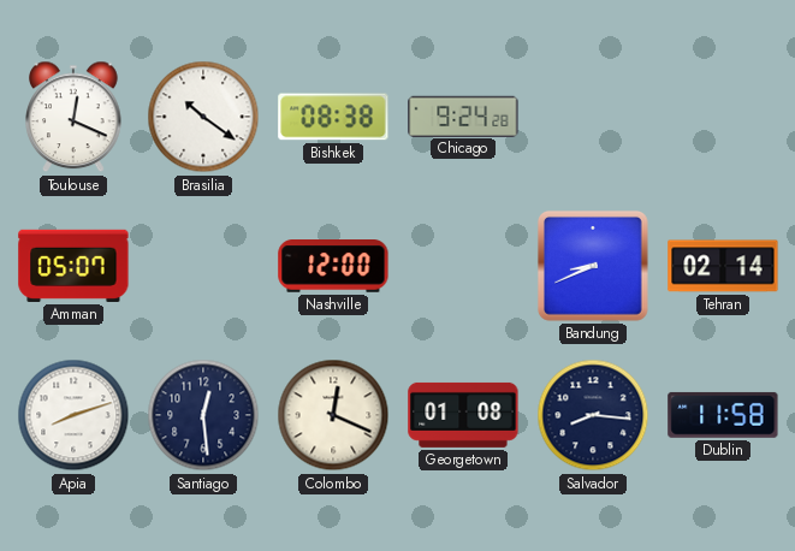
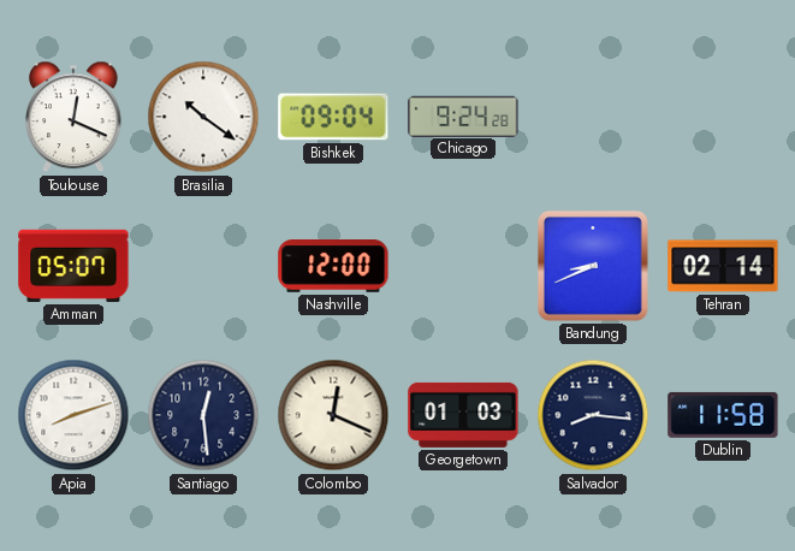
Bishkek: 08:38 -> 09:04
Georgetown: 01:08 -> 01:03
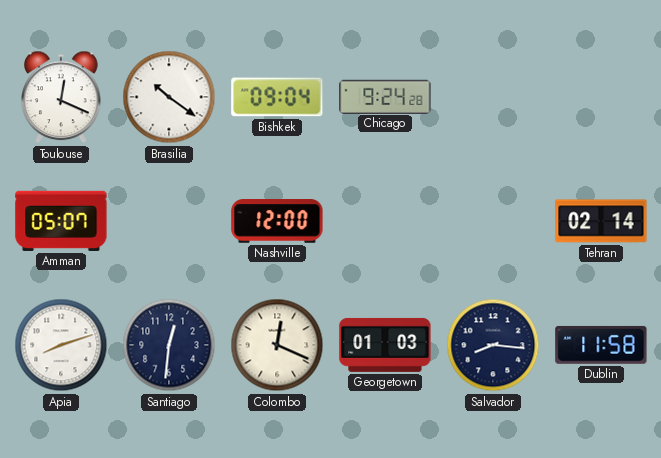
Bandung: 8:41 -> none
Santiago: 12:29 -> 12:31
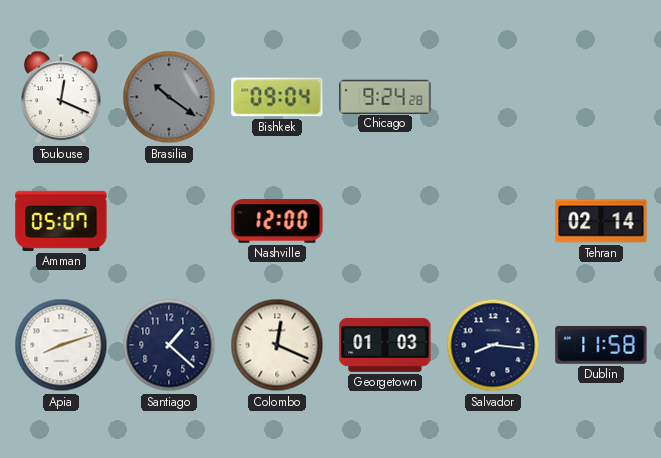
Brasilia dial: white -> grey
Santiago: 12:31 -> 1:22
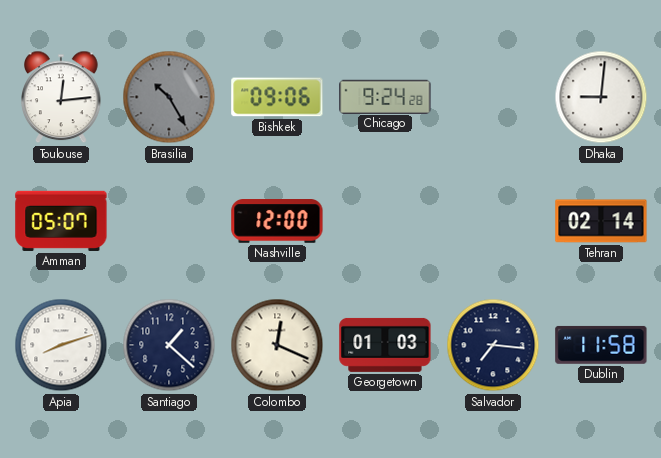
Toulouse: 12:19 -> 12:14
Brasilia: 10:21 -> 10:25
Bishkek: 09:04 -> 09:06
Dhaka: none -> 9:01
Salvador: 8:16 -> 7:16
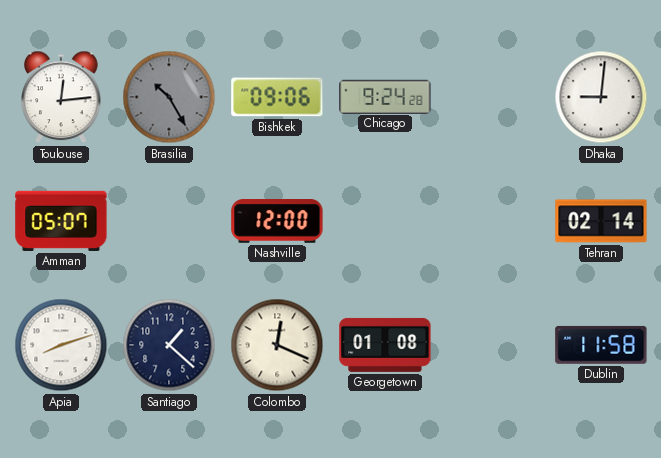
Georgetown: 01:03 -> 01:08
Salvador: 7:16 -> none
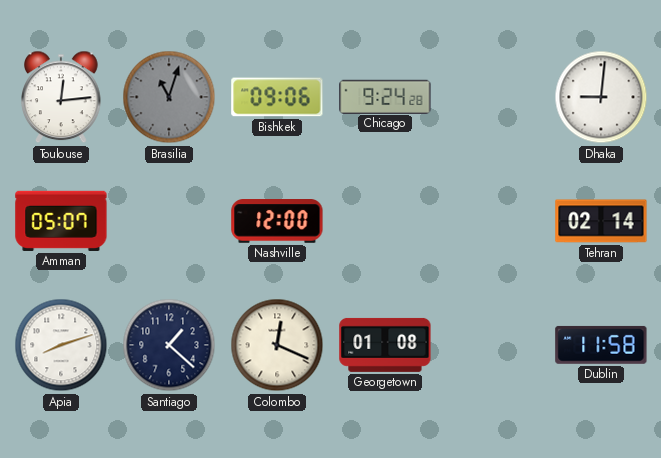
Brasilia: 10:25 -> 11:03
